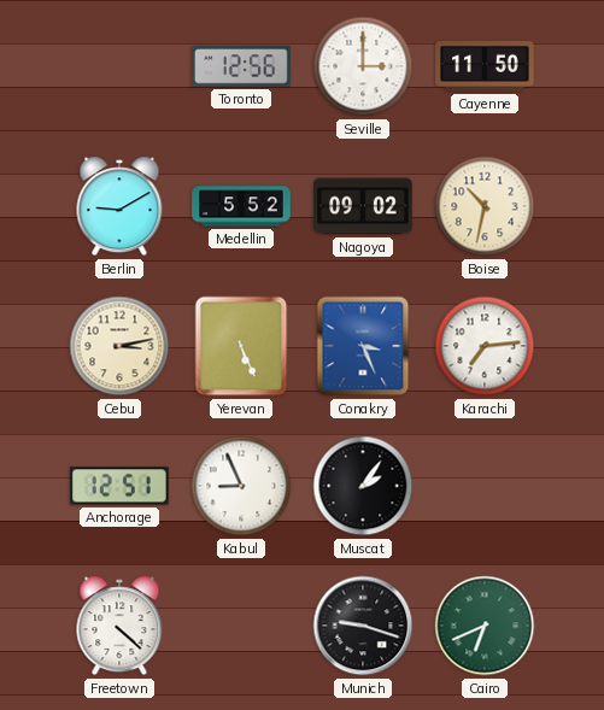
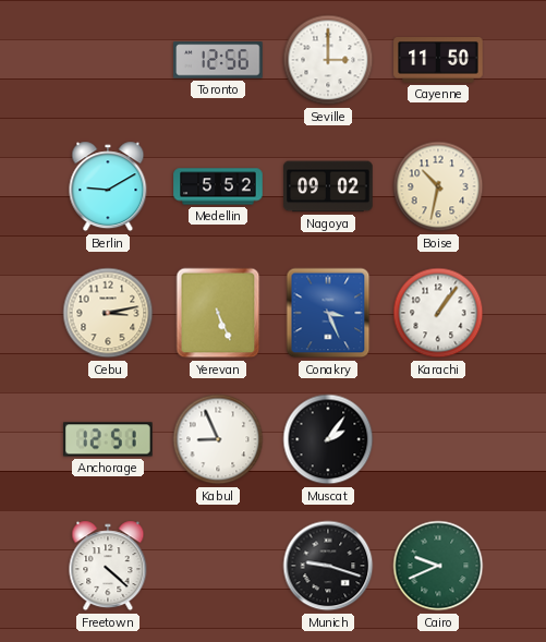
Karachi: 7:14 -> 1:06
Cairo: 6:41 -> 9:41
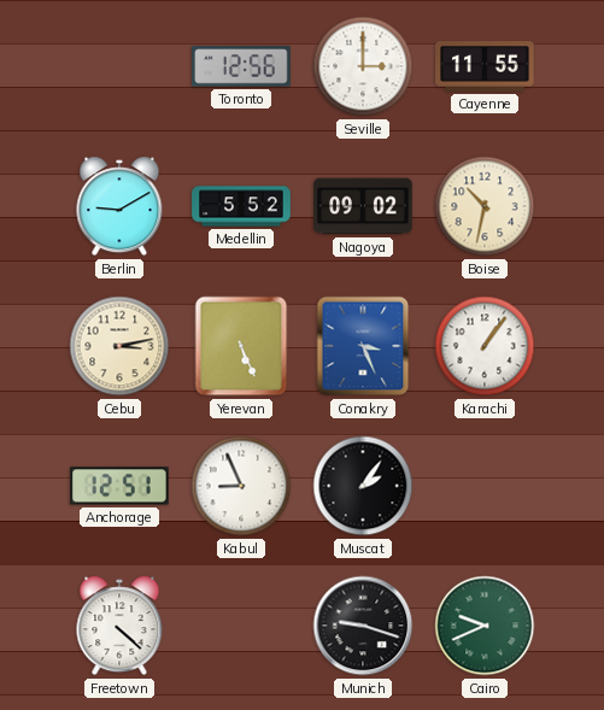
Cayenne: 11:50 -> 11:55
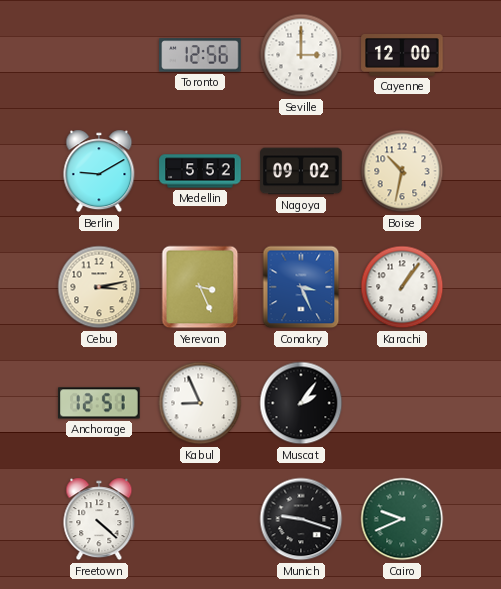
Cayenne: 11:55 -> 12:00
Yerevan: 5:26 -> 3:26
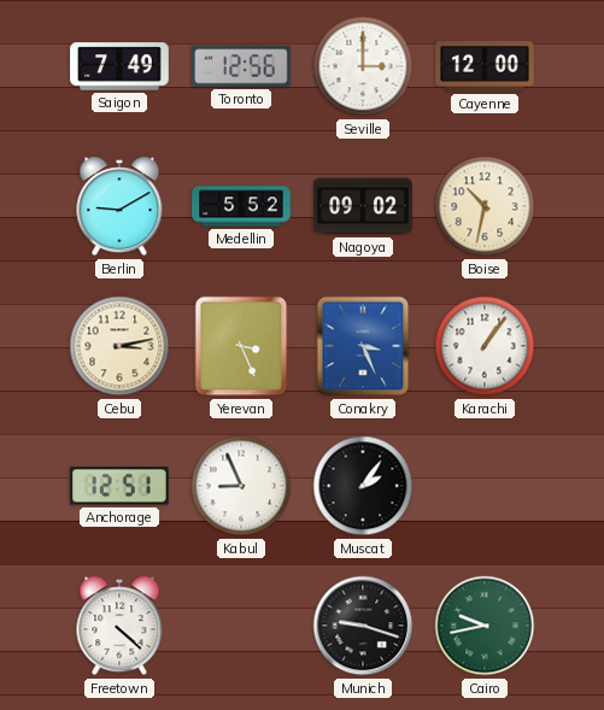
Saigon: none -> 7:49
Cairo: 9:41 -> 9:43
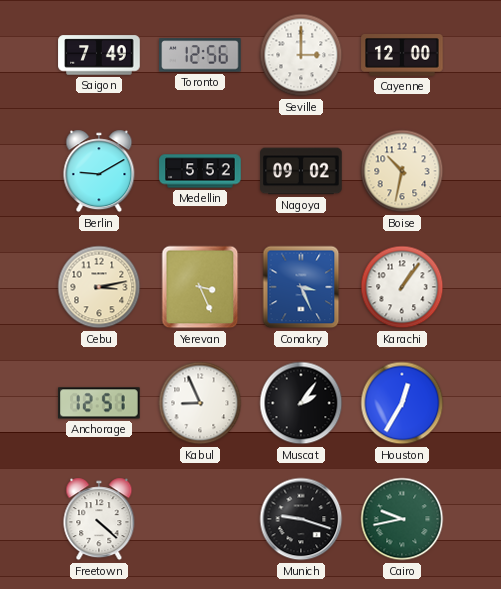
Houston: none -> 12:35
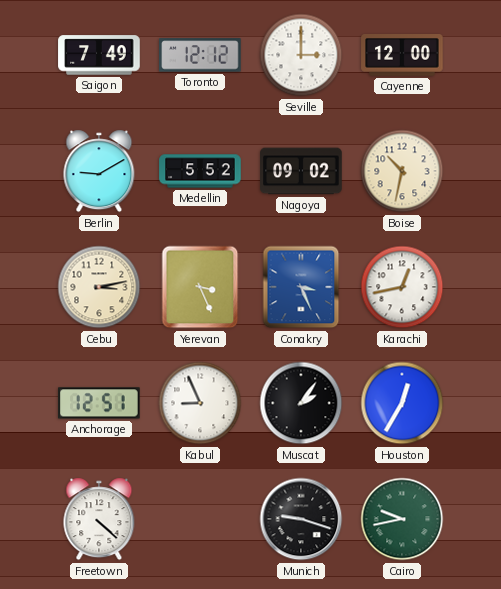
Toronto: 12:56 -> 12:12
Karachi: 1:06 -> 12:43
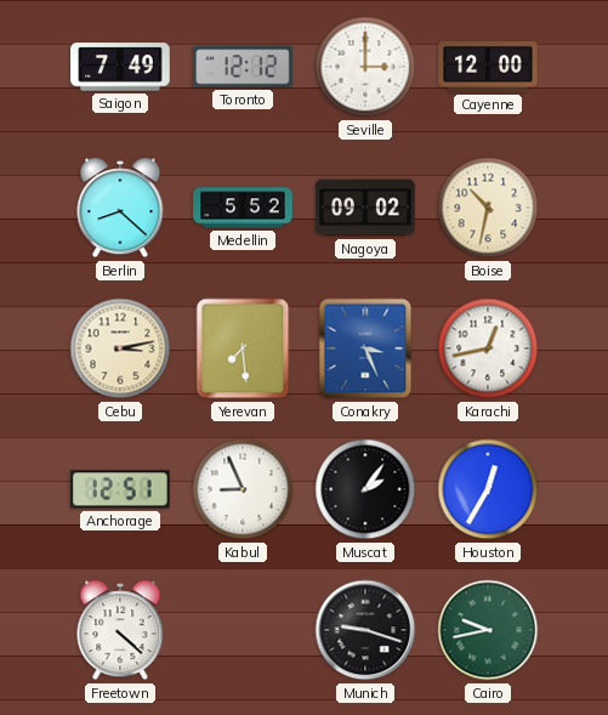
Berlin: 9:10 -> 8:22
Yerevan: 3:26 -> 7:29
